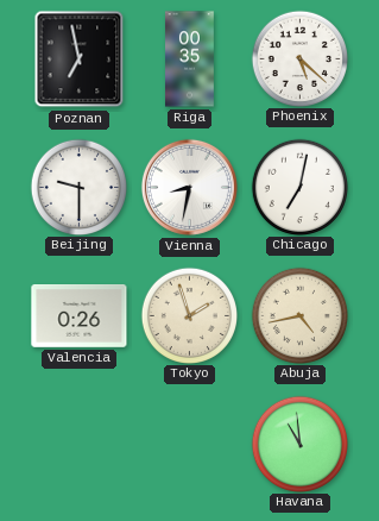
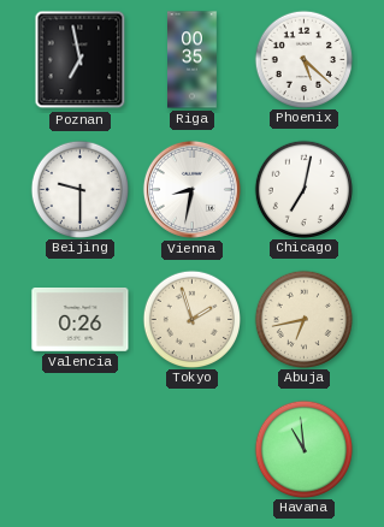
Abuja: 4:43 -> 6:43
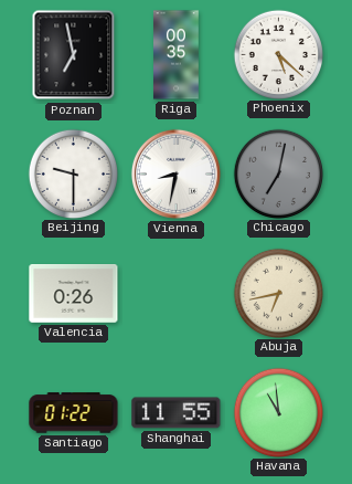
Chicago dial: white -> grey
Tokyo: 1:57 -> none
Santiago: none -> 01:22
Shanghai: none -> 11:55
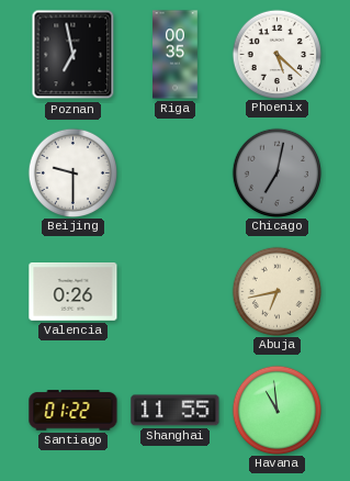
Vienna: 8:32 -> none
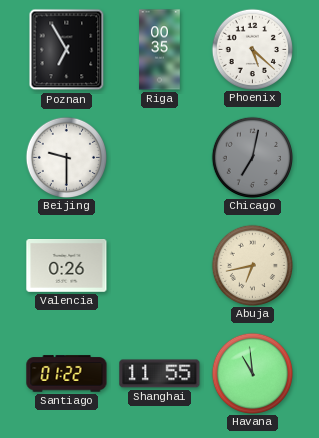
Poznan: 6:58 -> 6:55
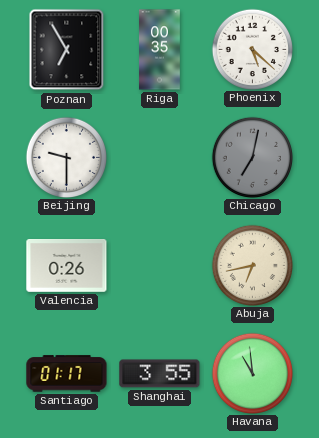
Santiago: 01:22 -> 01:17
Shanghai: 11:55 -> 3:55
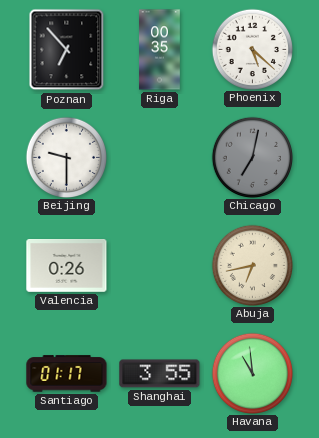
Poznan: 6:55 -> 6:53
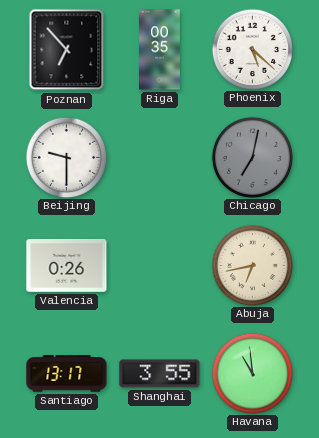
Santiago: 01:17 -> 13:17
